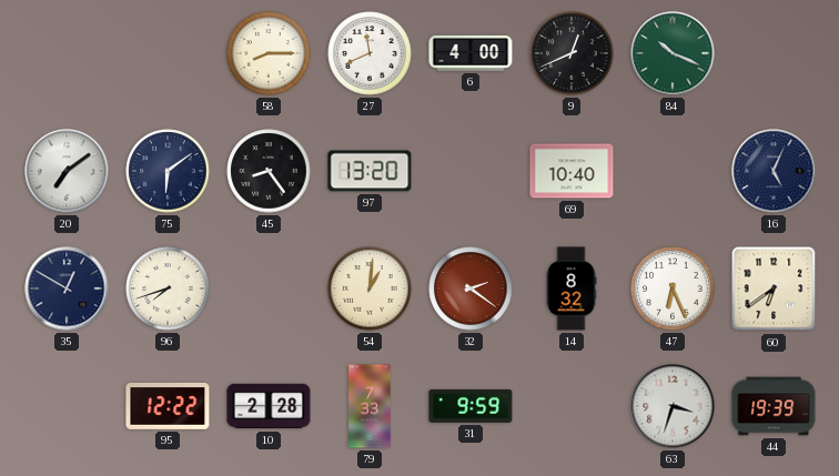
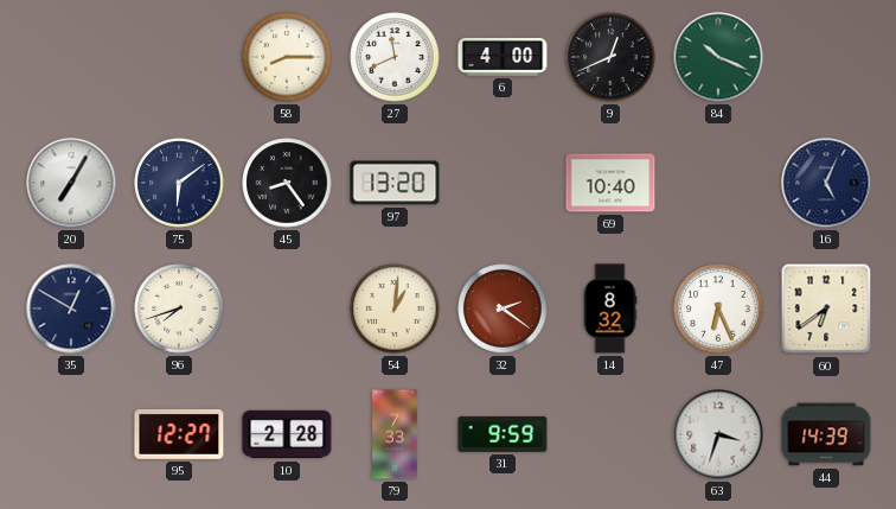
20: 7:09 -> 7:05
95: 12:22 -> 12:27
44: 19:39 -> 14:39
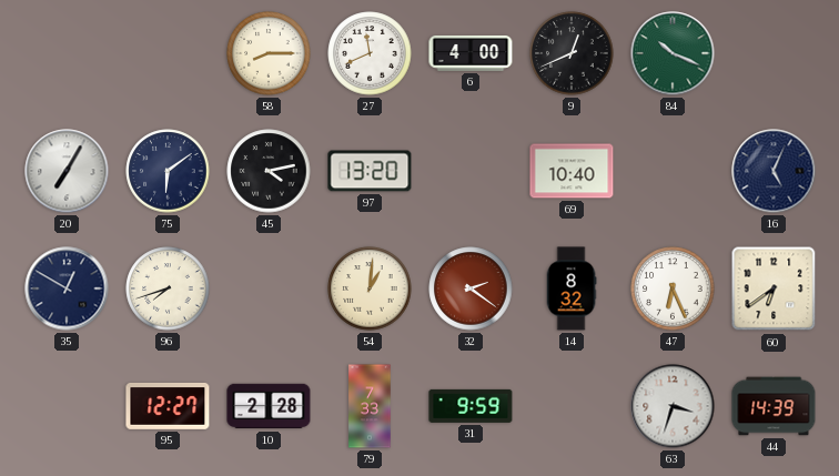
45: 8:24 -> 4:13
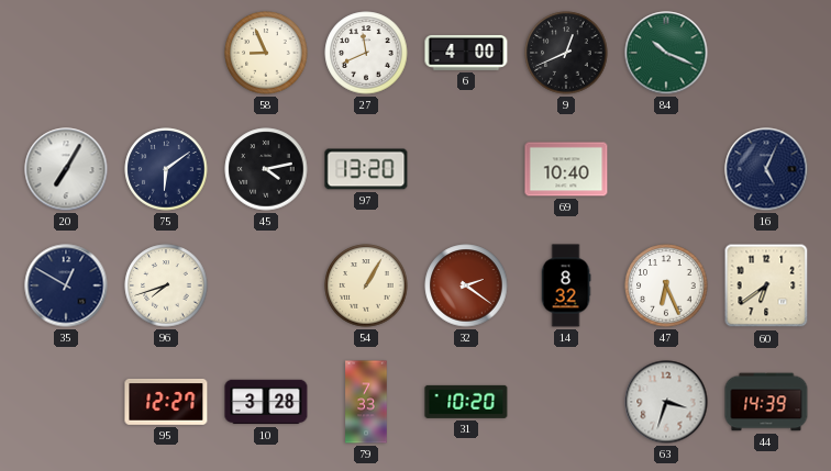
58: 8:15 -> 8:56
54: 1:01 -> 1:05
10: 2:28 -> 3:28
31: 9:59 -> 10:20
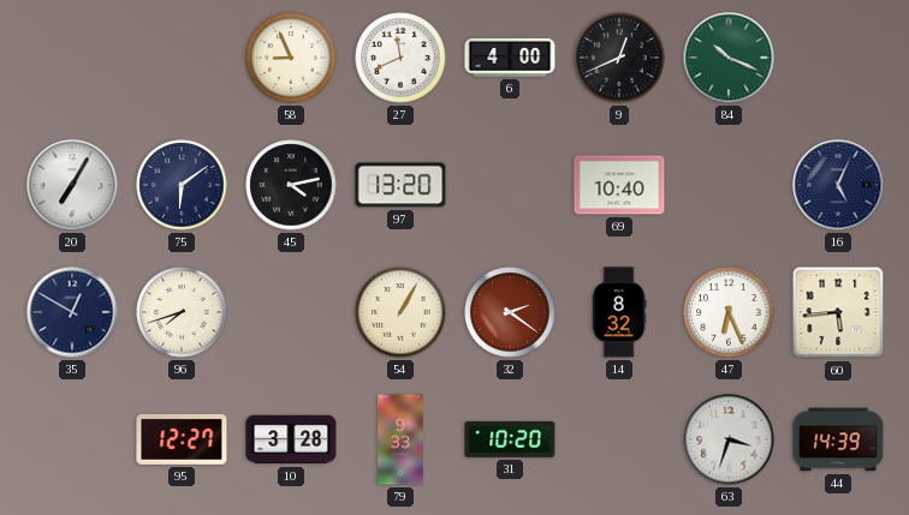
60: 6:39 -> 5:44
79: 7:33 -> 9:33
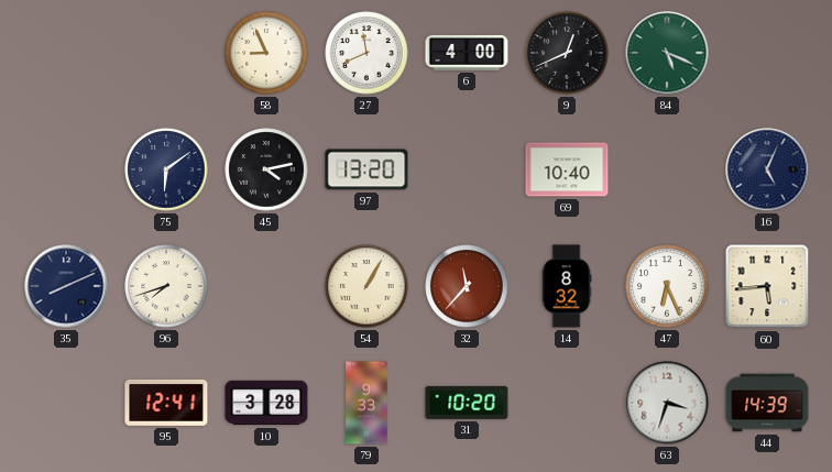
84: 10:19 -> 5:19
20: 7:05 -> none
35: 12:50 -> 8:11
32: 2:21 -> 11:37
95: 12:27 -> 12:41
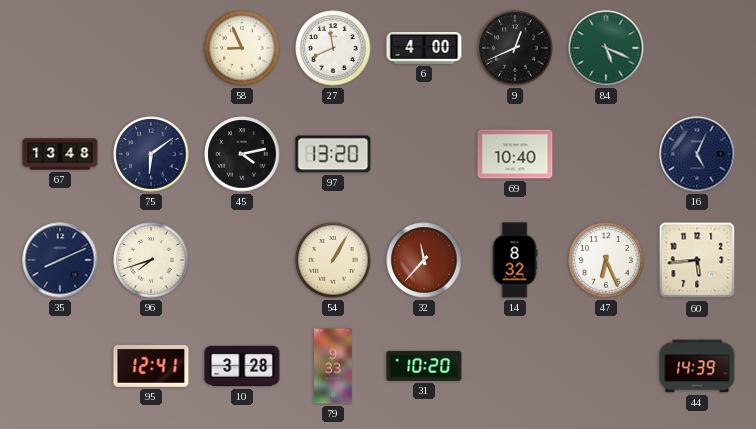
67: none -> 13:48
63: 3:33 -> none
